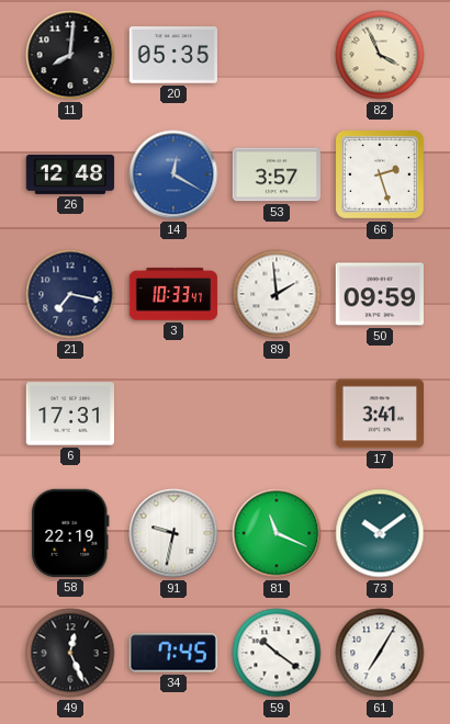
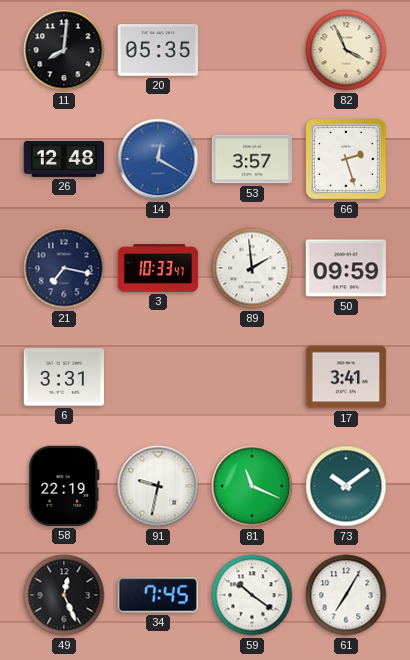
6: 17:31 -> 3:31
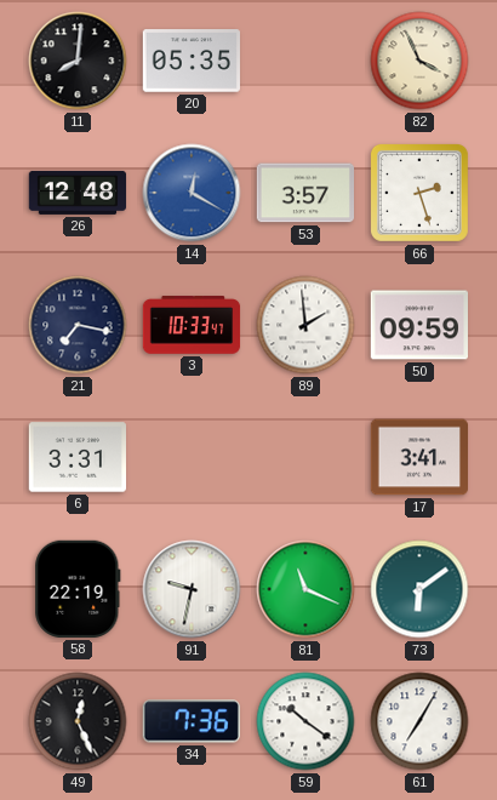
73: 10:09 -> 6:09
34: 7:45 -> 7:36
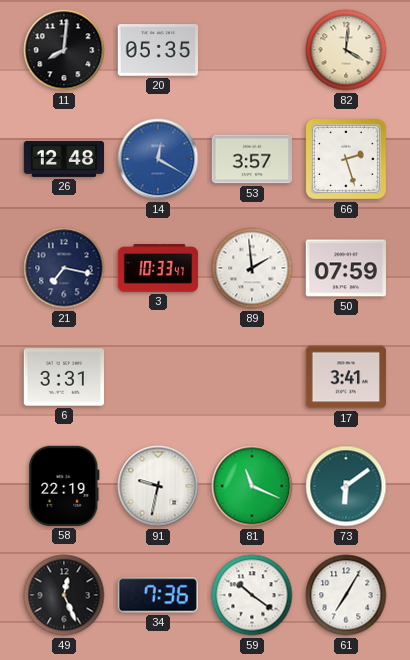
82: 3:56 -> 4:01
50: 09:59 -> 07:59
